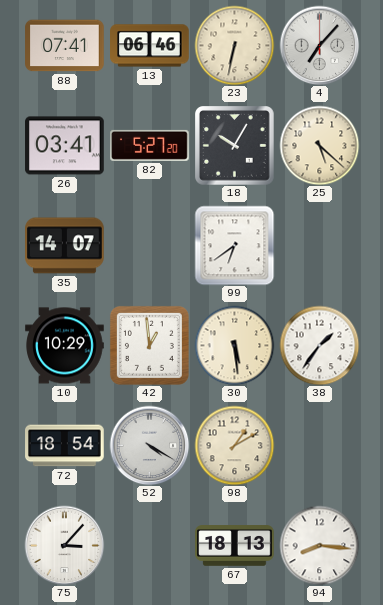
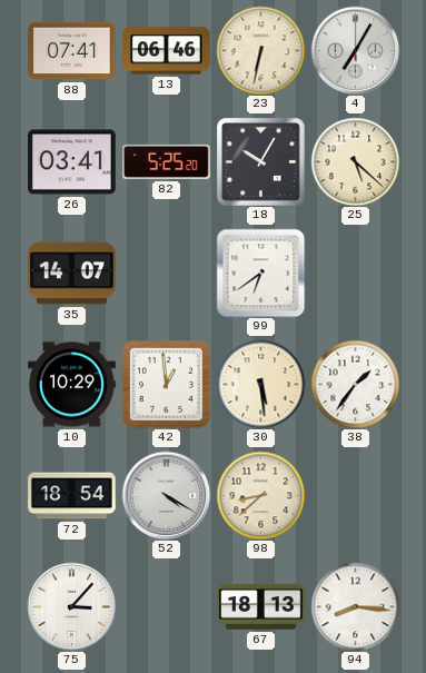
4: 7:07 -> 7:05
82: 5:27 -> 5:25
98: 1:10 -> 8:38
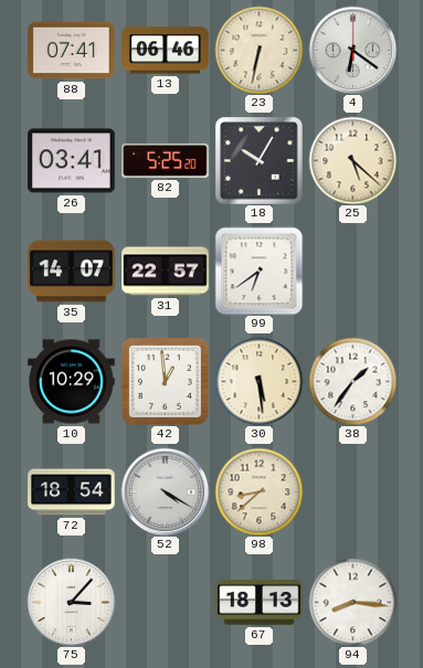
4: 7:05 -> 6:21
31: none -> 22:57
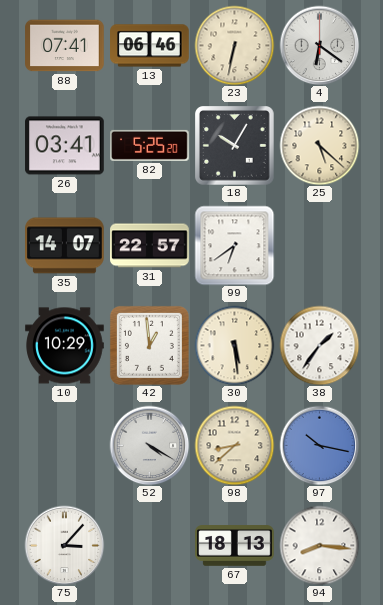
72: 18:54 -> none
97: none -> 10:17
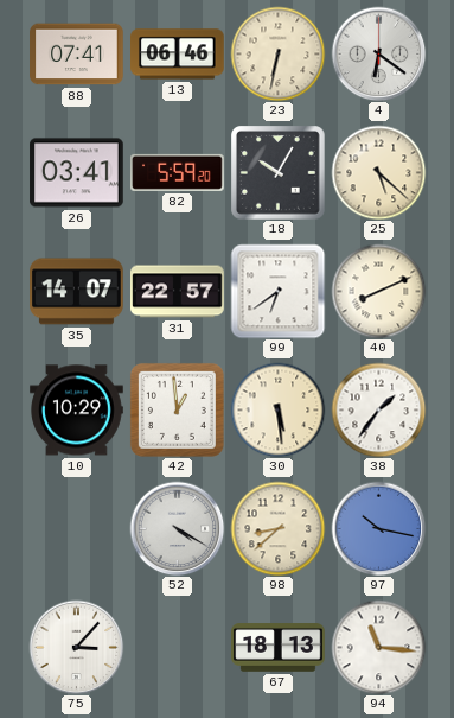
82: 5:25 -> 5:59
40: none -> 8:11
94: 8:16 -> 11:16
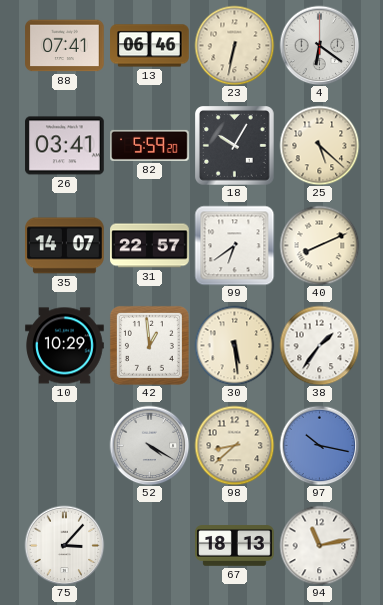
94: 11:16 -> 11:13
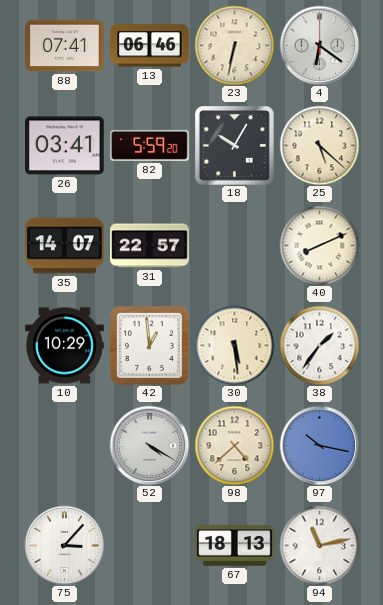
99: 6:39 -> none
98: 8:38 -> 4:38
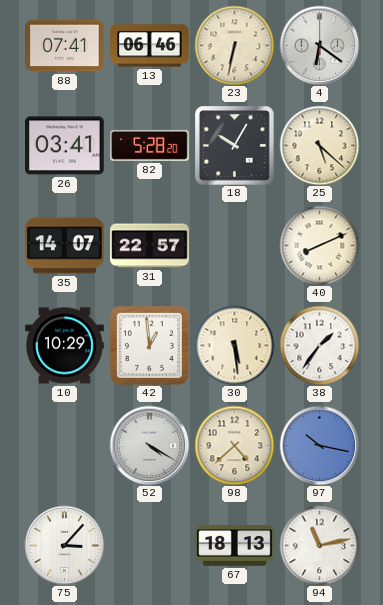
82: 5:59 -> 5:28
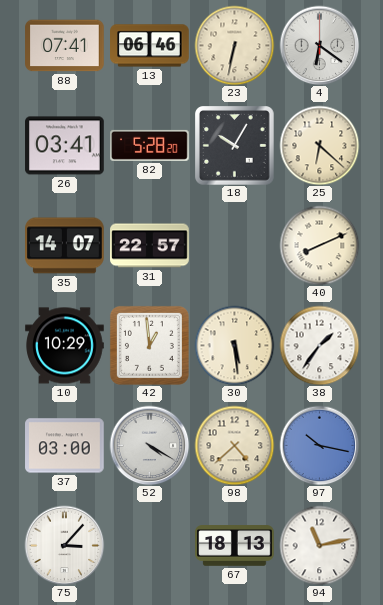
25: 5:22 -> 6:22
37: none -> 03:00
